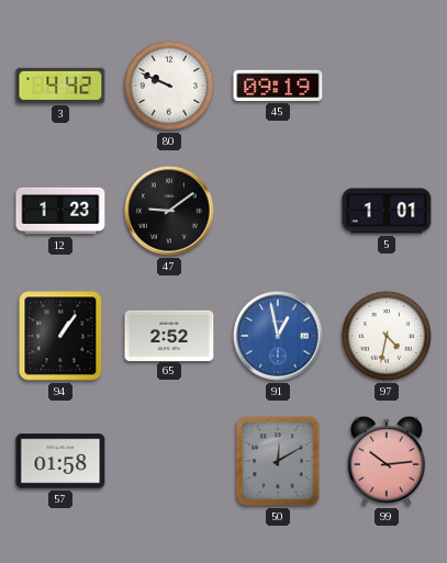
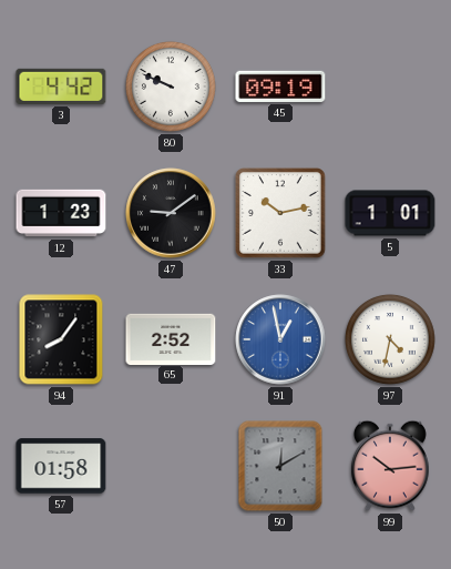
33: none -> 10:13
94: 1:06 -> 8:06
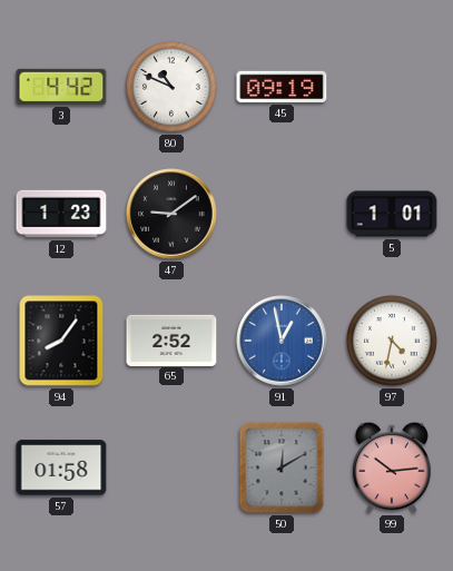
80: 9:49 -> 10:49
33: 10:13 -> none
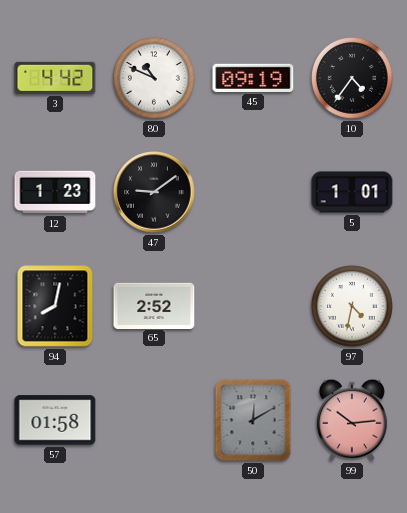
10: none -> 4:36
94: 8:06 -> 8:02
91: 12:58 -> none
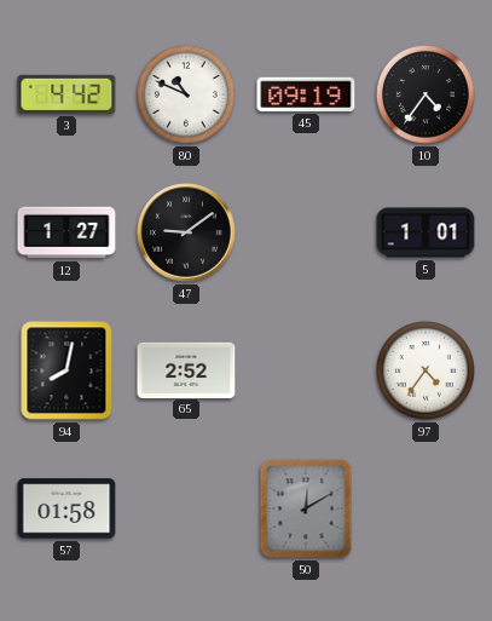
12: 1:23 -> 1:27
97: 4:32 -> 4:36
99: 10:14 -> none
